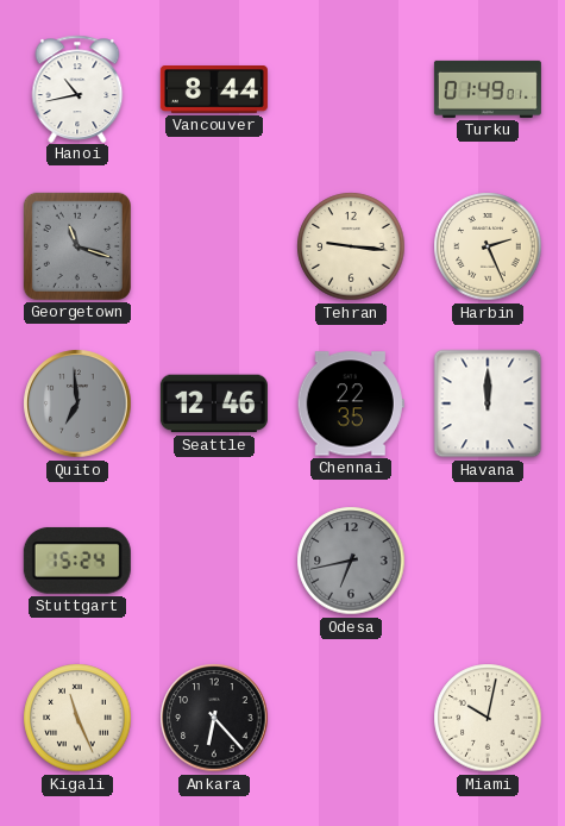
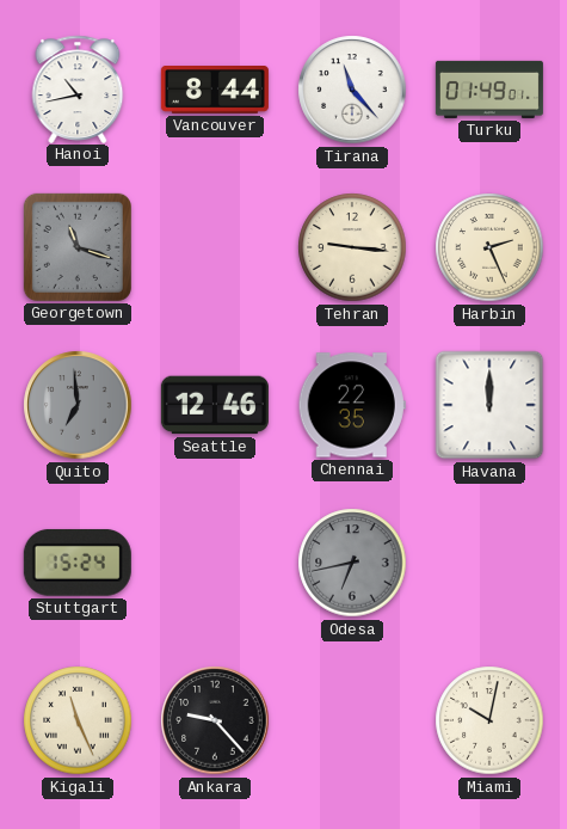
Tirana: none -> 11:23
Ankara: 6:23 -> 9:23
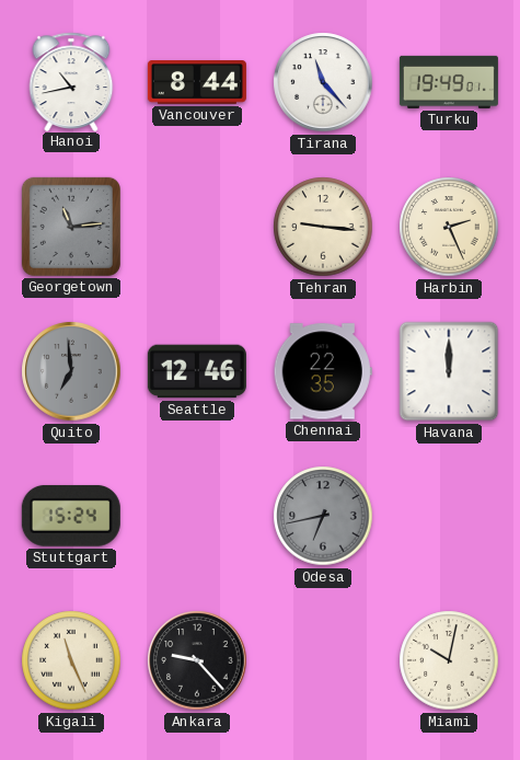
Turku: 01:49 -> 19:49
Georgetown: 11:18 -> 11:14
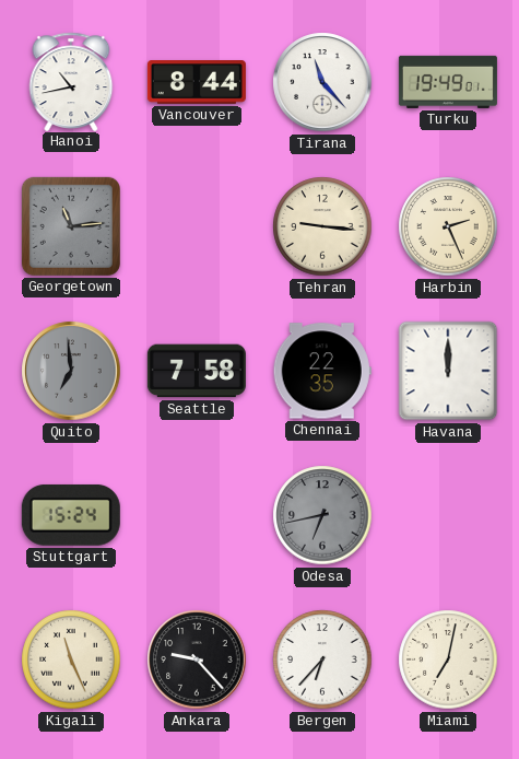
Seattle: 12:46 -> 7:58
Bergen: none -> 6:37
Miami: 10:02 -> 7:02
